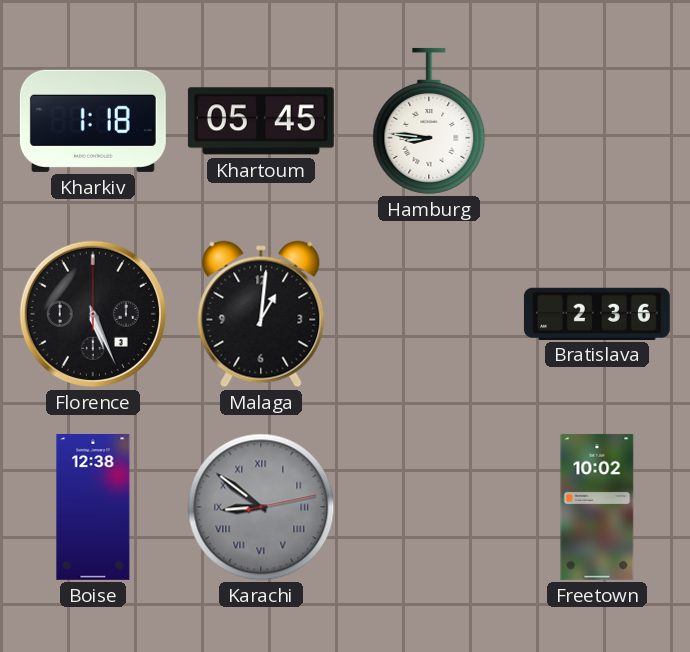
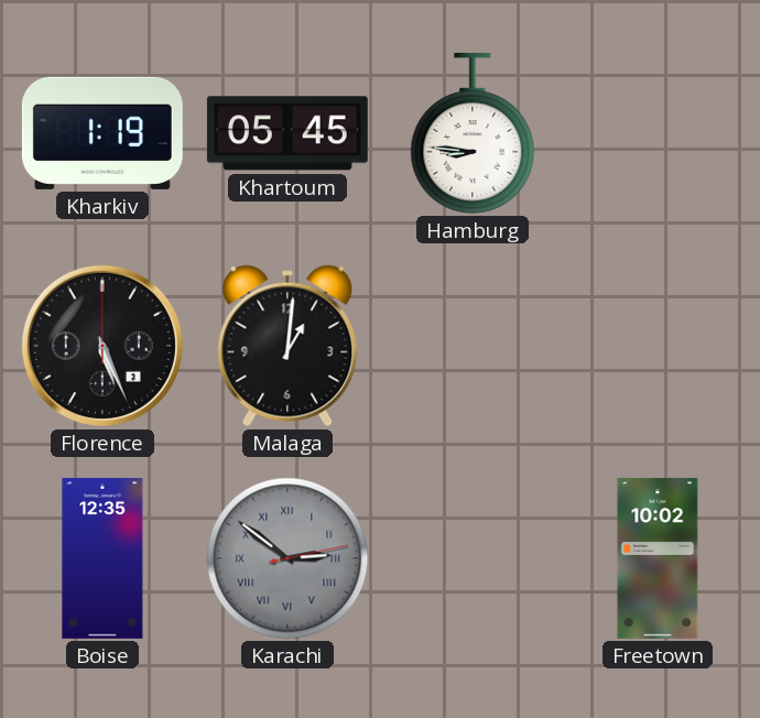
Kharkiv: 1:18 -> 1:19
Bratislava: 2:36 -> none
Boise: 12:38 -> 12:35
Karachi: 8:51 -> 2:51
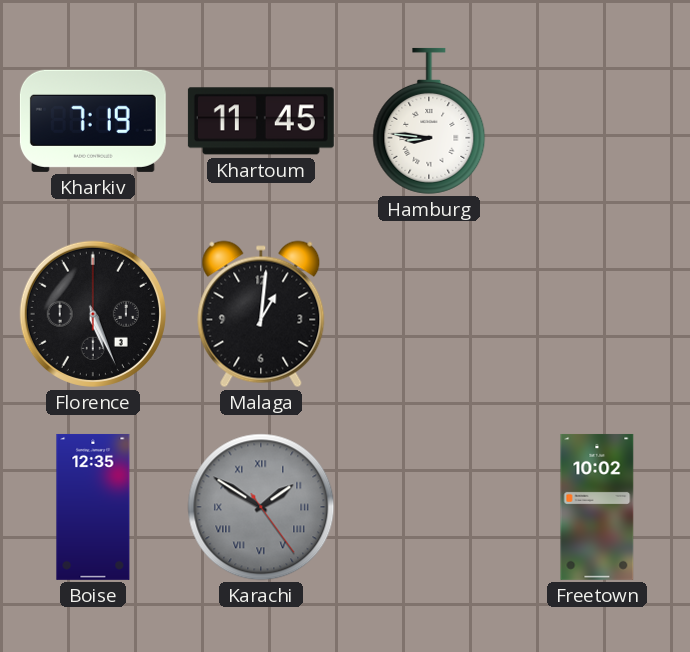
Kharkiv: 1:19 -> 7:19
Khartoum: 05:45 -> 11:45
Karachi: 2:51 -> 1:50
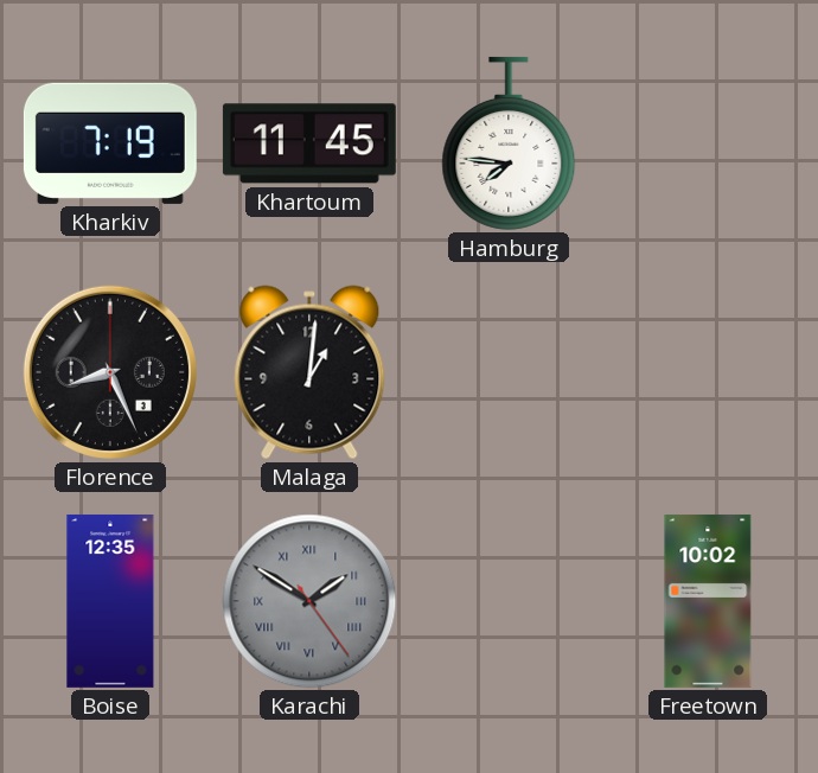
Hamburg: 8:46 -> 7:46
Florence: 5:26 -> 8:26
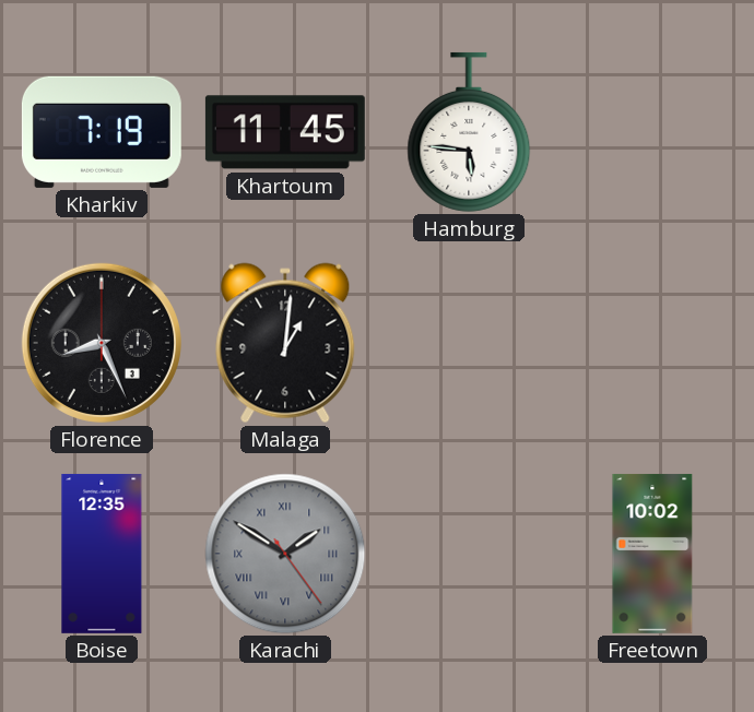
Hamburg: 7:46 -> 5:46
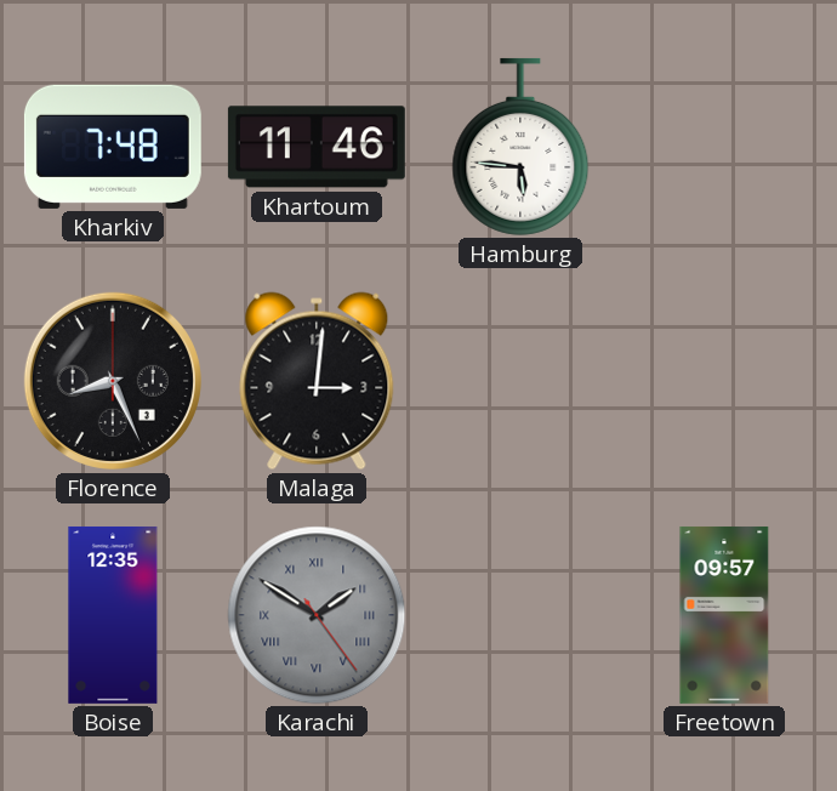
Kharkiv: 7:19 -> 7:48
Khartoum: 11:45 -> 11:46
Malaga: 1:01 -> 3:01
Freetown: 10:02 -> 09:57
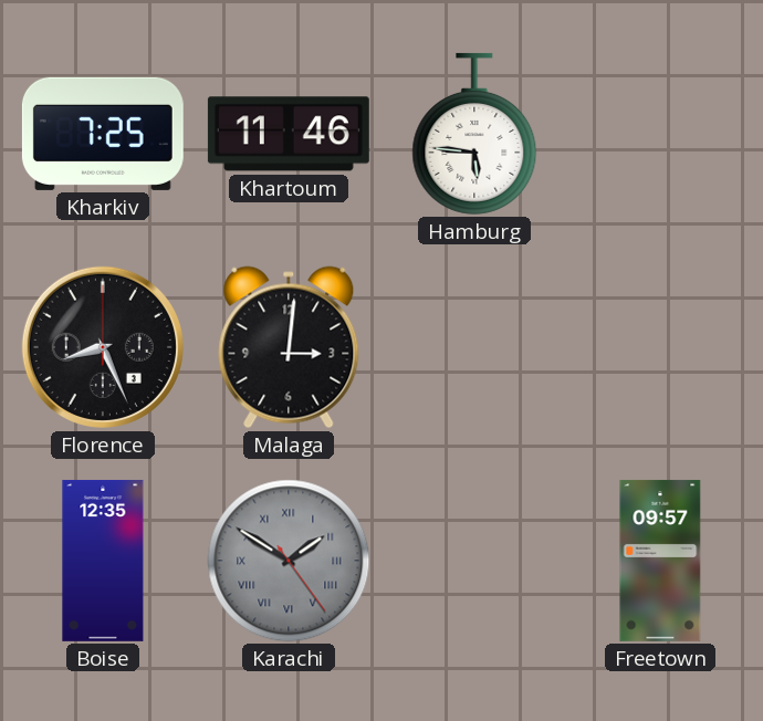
Kharkiv: 7:48 -> 7:25
